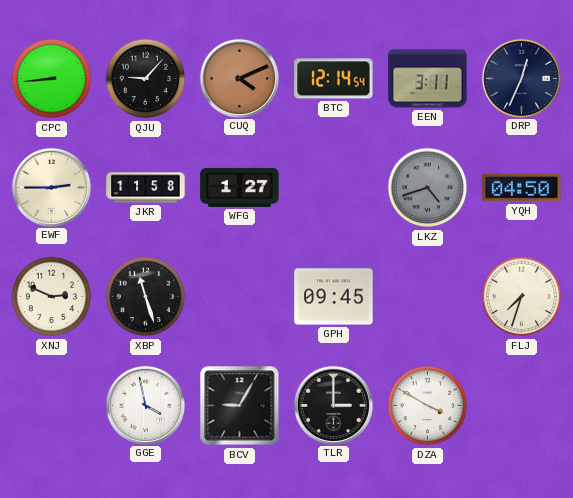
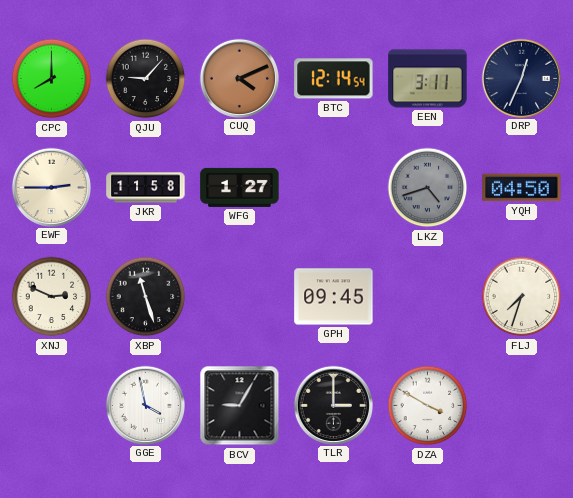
CPC: 8:44 -> 8:00
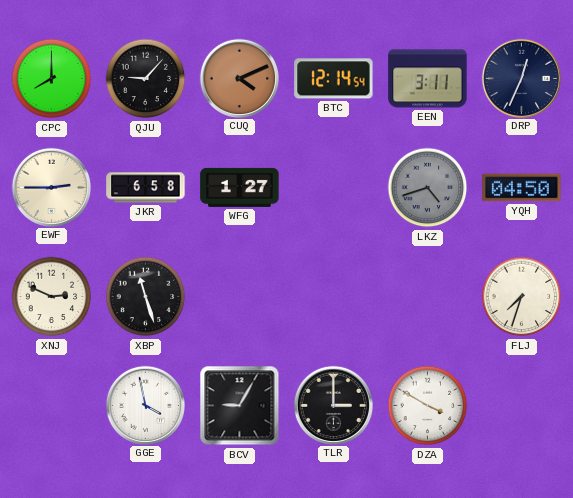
JKR: 11:58 -> 6:58
GPH: 09:45 -> none
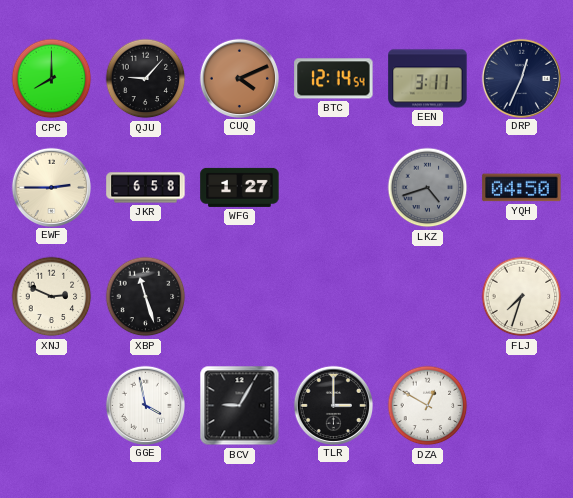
DZA: 3:50 -> 12:50
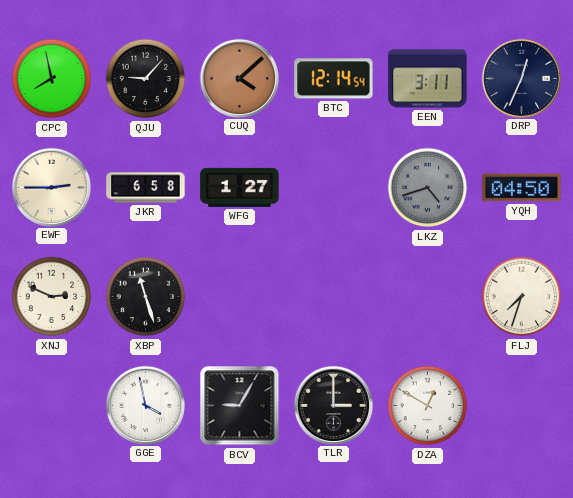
CPC: 8:00 -> 7:58
CUQ: 4:11 -> 4:08
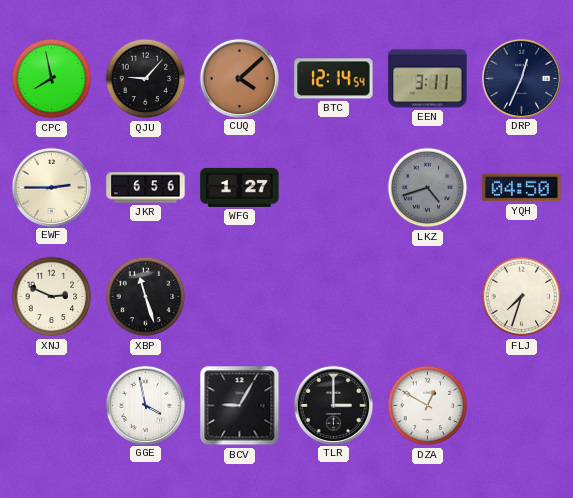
JKR: 6:58 -> 6:56
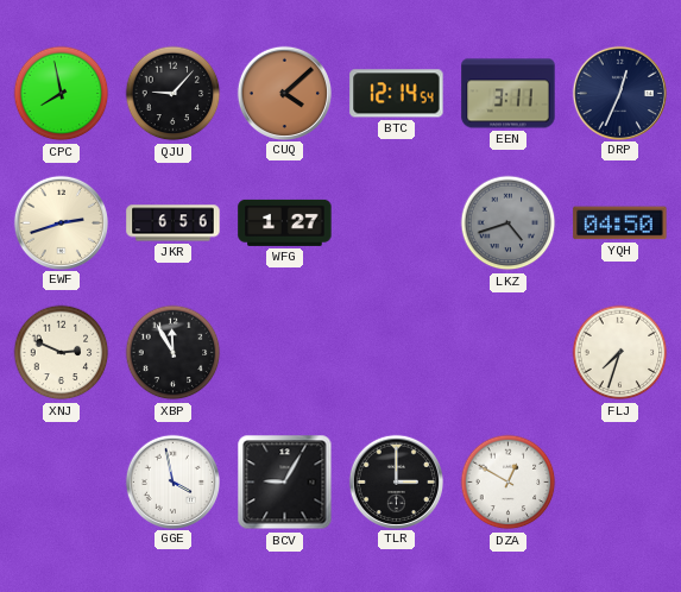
EWF: 2:45 -> 2:42
XBP: 11:27 -> 11:55
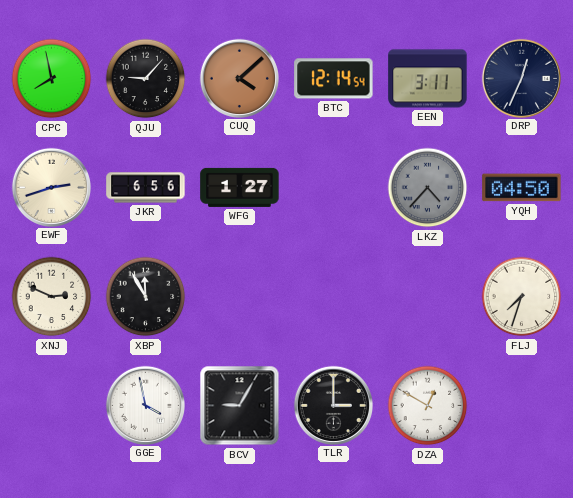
LKZ: 4:42 -> 4:37
